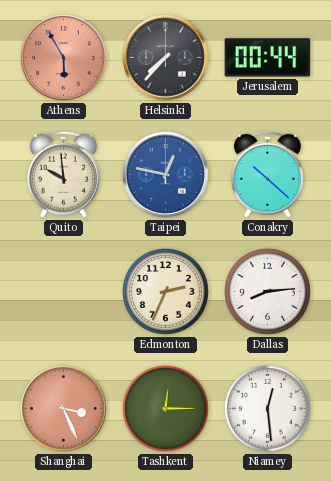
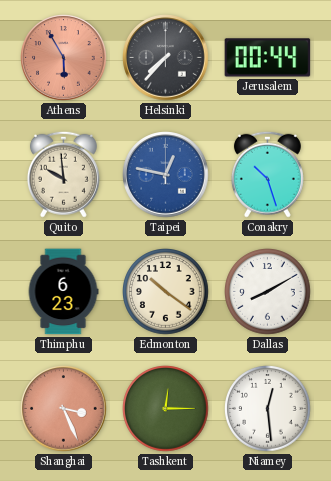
Conakry: 10:22 -> 10:27
Thimphu: none -> 6:23
Edmonton: 2:34 -> 10:21
Dallas: 8:14 -> 8:10
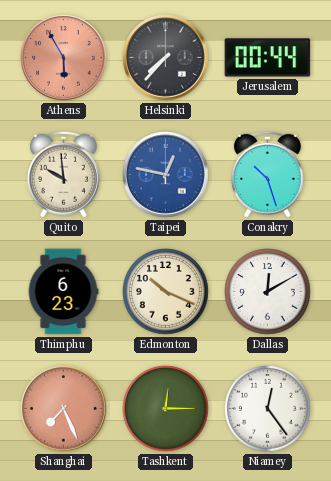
Edmonton: 10:21 -> 10:19
Dallas: 8:10 -> 12:10
Shanghai: 3:26 -> 7:26
Niamey: 12:29 -> 12:24
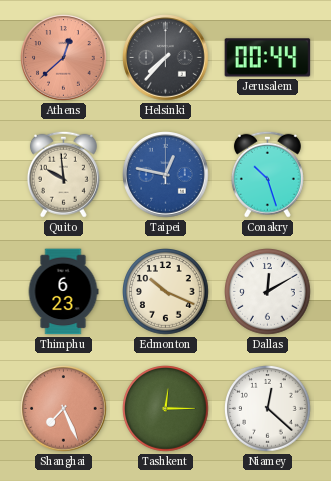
Athens: 5:55 -> 12:38
Niamey: 12:24 -> 12:22
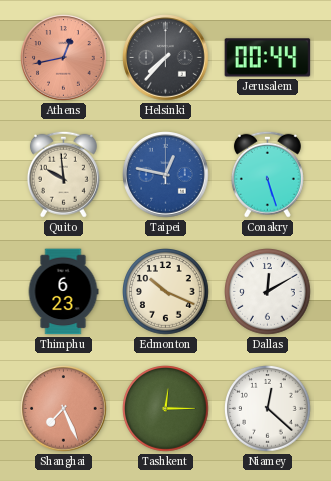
Athens: 12:38 -> 12:43
Conakry: 10:27 -> 5:27
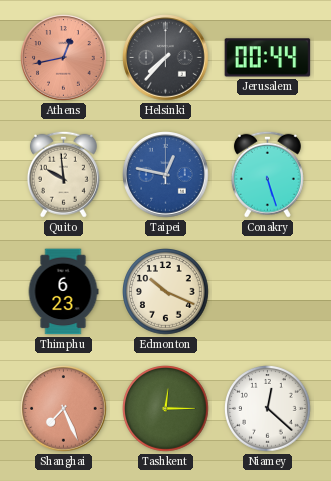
Dallas: 12:10 -> none
